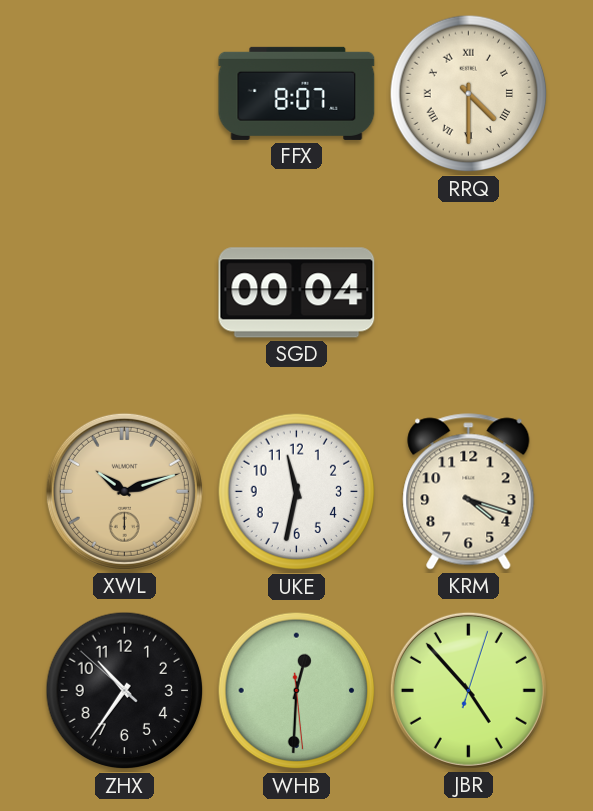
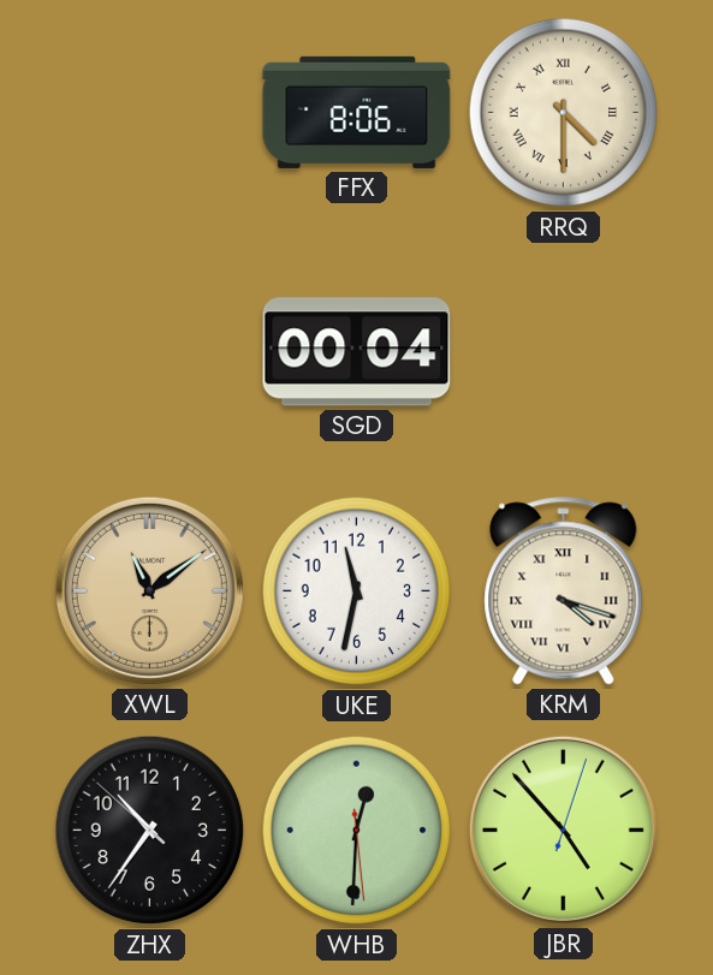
FFX: 8:07 -> 8:06
XWL: 10:12 -> 11:09
KRM numerals: Arabic -> Roman
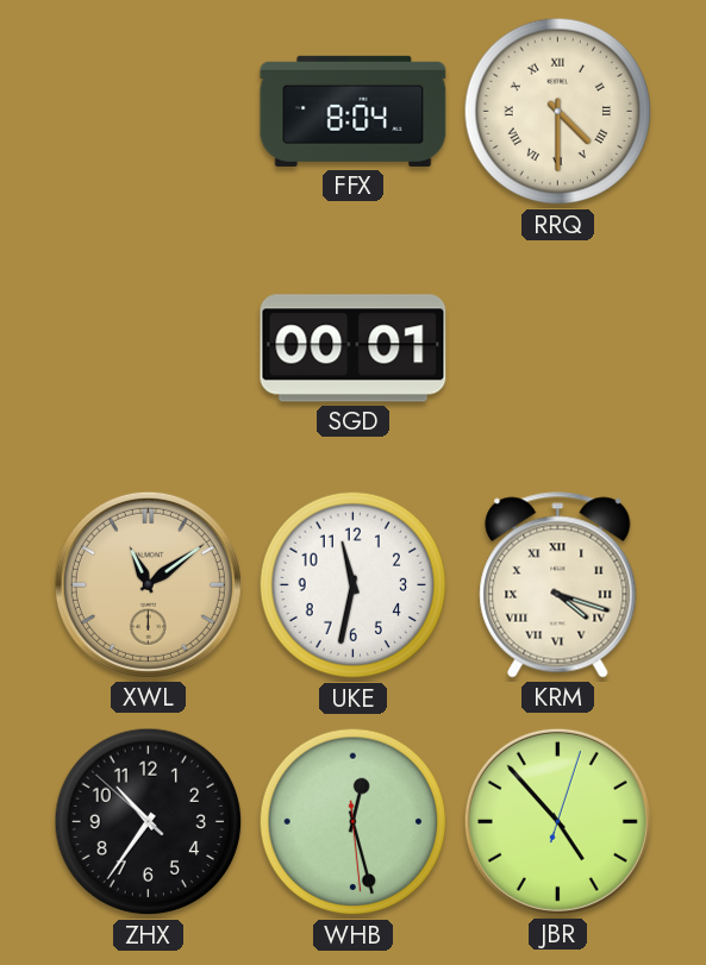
FFX: 8:06 -> 8:04
SGD: 00:04 -> 00:01
WHB: 12:30 -> 12:27
